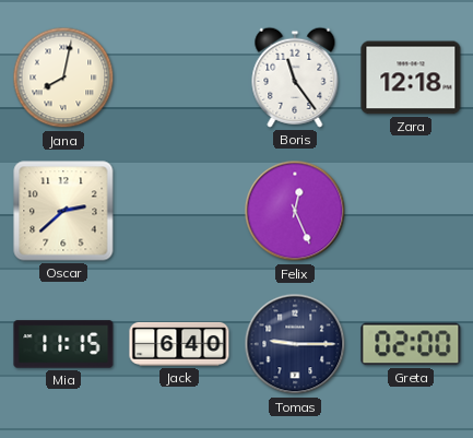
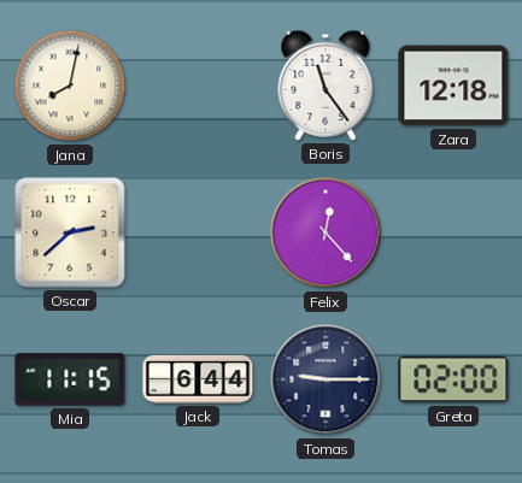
Felix: 12:26 -> 12:23
Jack: 6:40 -> 6:44
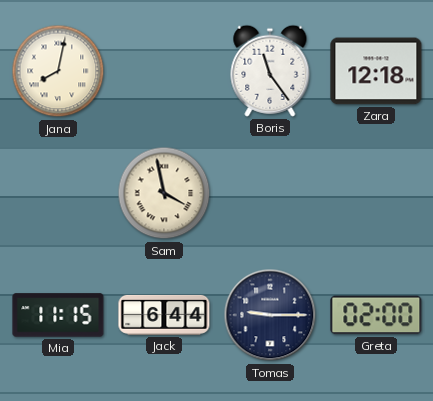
Oscar: 2:38 -> none
Sam: none -> 3:58
Felix: 12:23 -> none
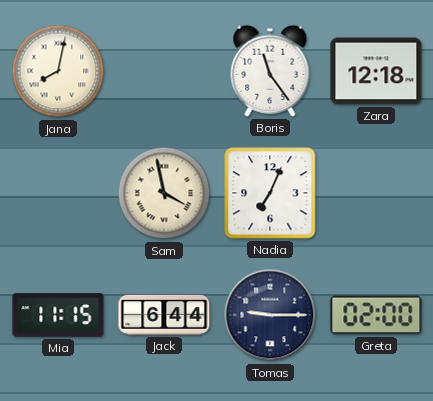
Nadia: none -> 7:04
